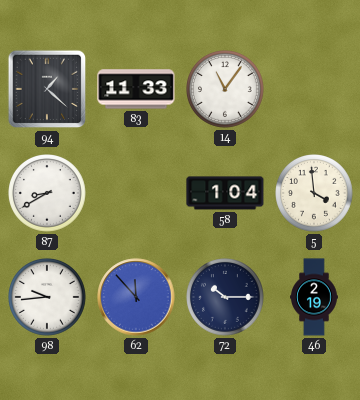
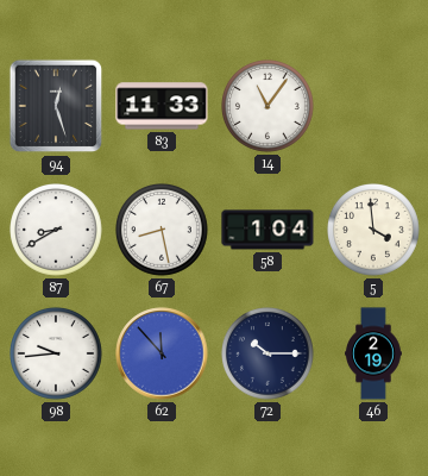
94: 1:22 -> 12:27
67: none -> 8:28
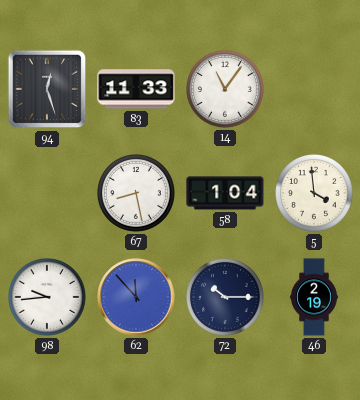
87: 8:40 -> none
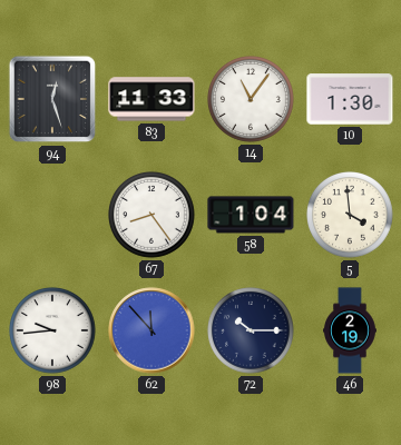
10: none -> 1:30
67: 8:28 -> 8:24
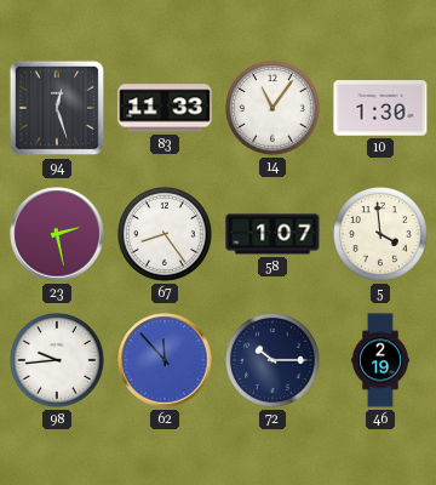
23: none -> 2:28
58: 1:04 -> 1:07
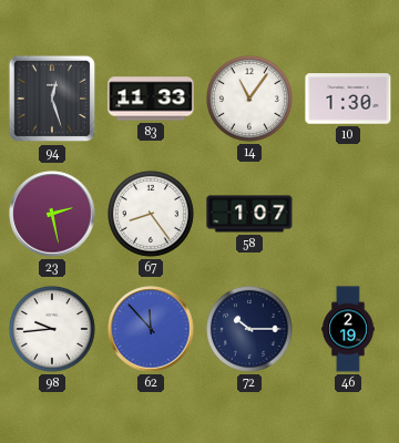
5: 3:59 -> none
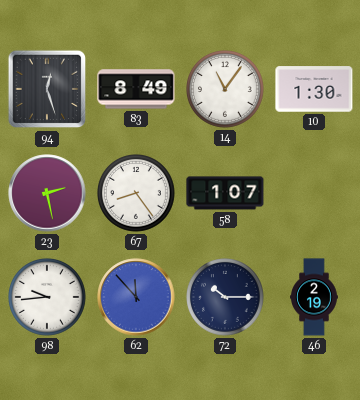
83: 11:33 -> 8:49
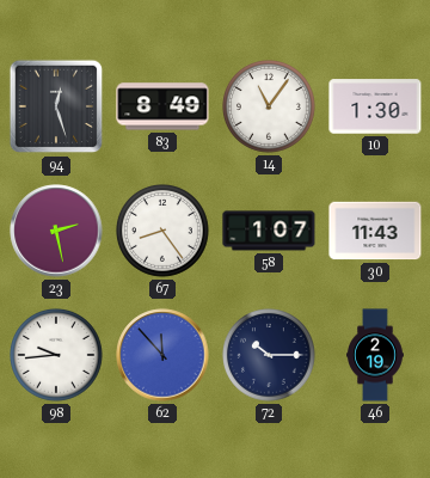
30: none -> 11:43
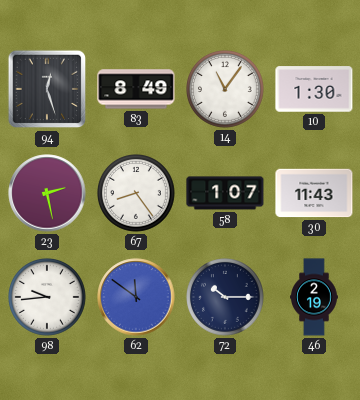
62: 11:53 -> 11:51
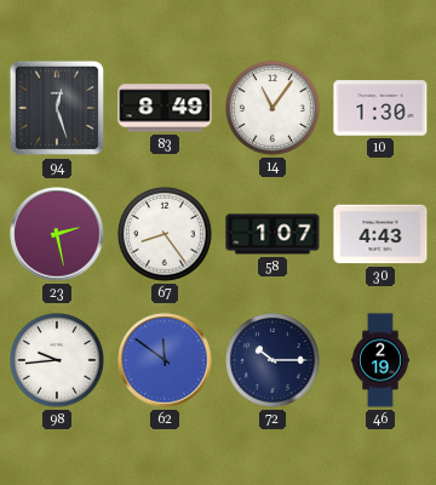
30: 11:43 -> 4:43
